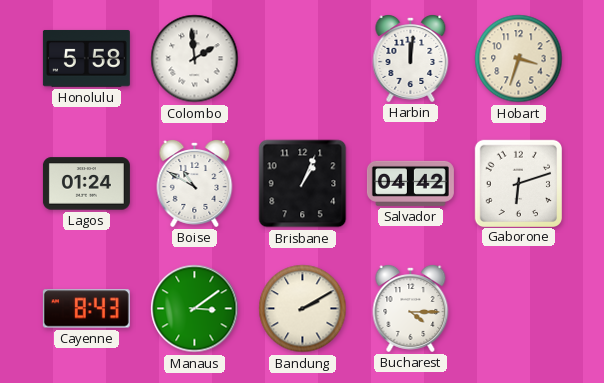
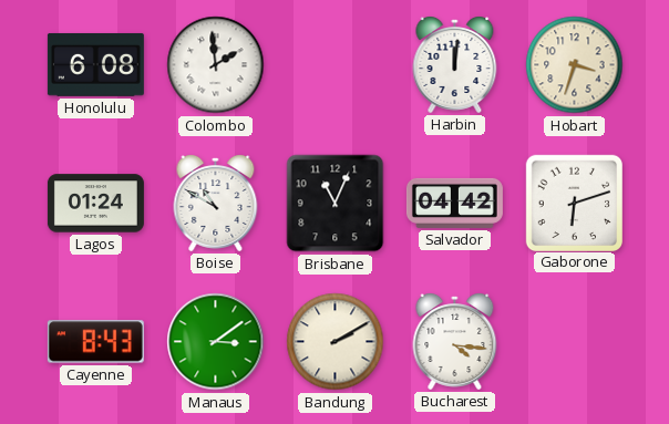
Honolulu: 5:58 -> 6:08
Brisbane: 1:04 -> 11:04
Bucharest: 4:15 -> 4:16
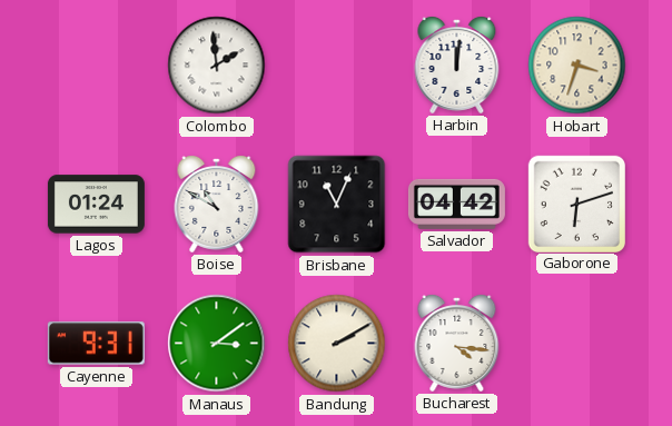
Honolulu: 6:08 -> none
Cayenne: 8:43 -> 9:31
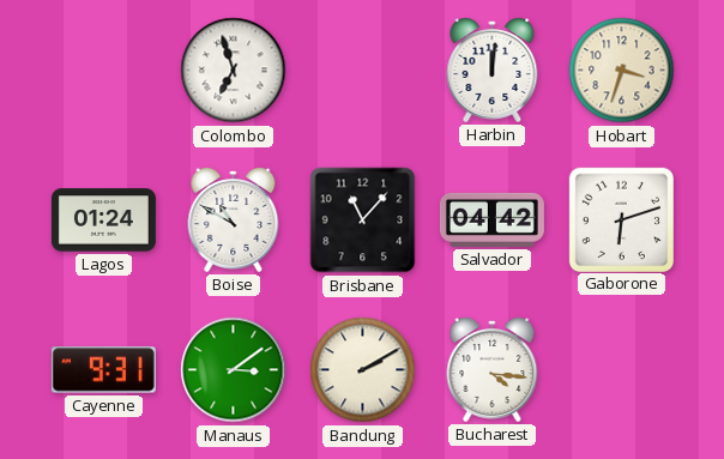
Colombo: 1:59 -> 6:57
Brisbane: 11:04 -> 11:07
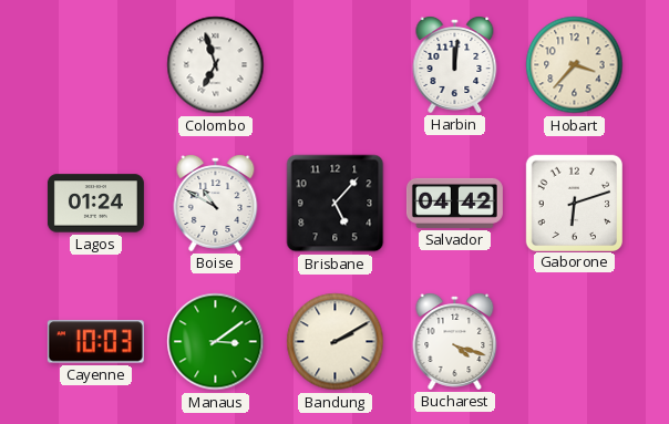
Hobart: 3:33 -> 3:37
Brisbane: 11:07 -> 5:07
Cayenne: 9:31 -> 10:03
Bucharest: 4:16 -> 4:18
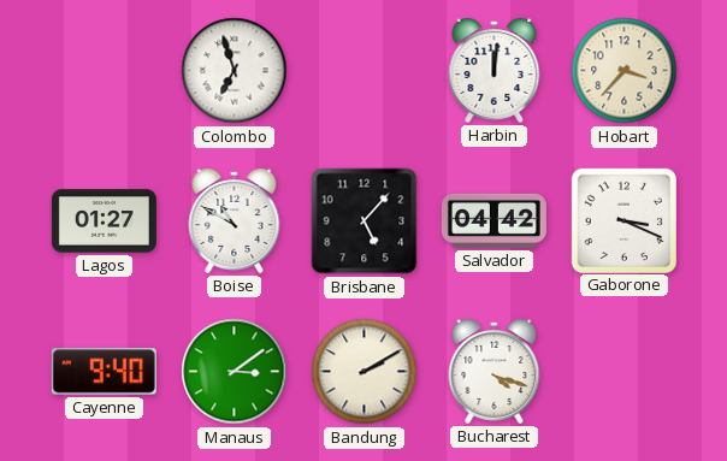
Lagos: 01:24 -> 01:27
Gaborone: 6:12 -> 3:19
Cayenne: 10:03 -> 9:40
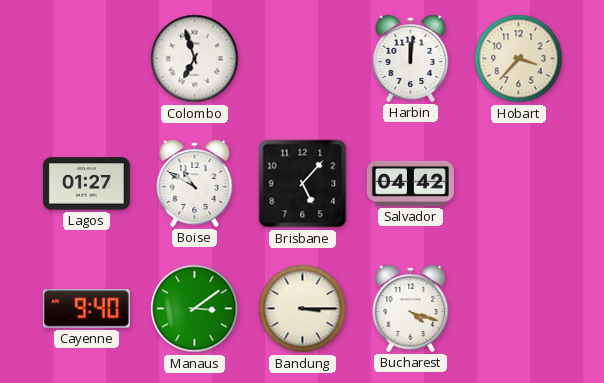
Gaborone: 3:19 -> none
Bandung: 2:10 -> 3:15
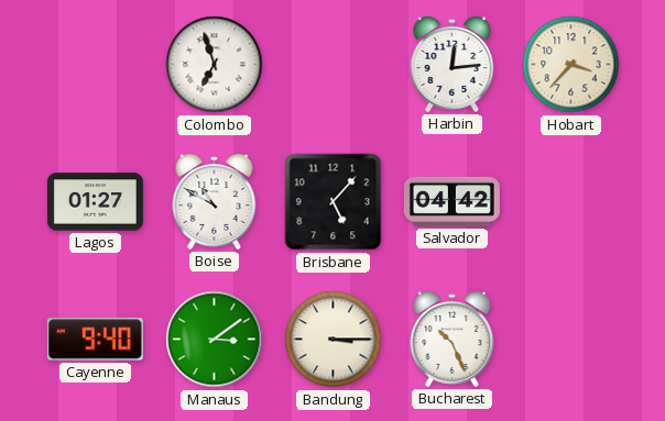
Harbin: 12:01 -> 12:14
Bucharest: 4:18 -> 10:26
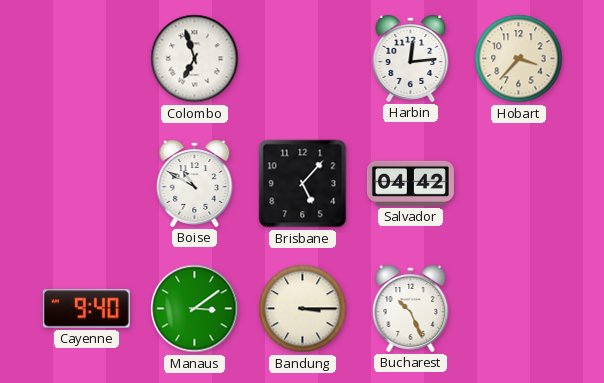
Lagos: 01:27 -> none
